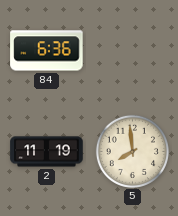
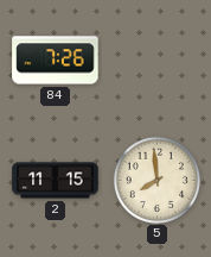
84: 6:36 -> 7:26
2: 11:19 -> 11:15
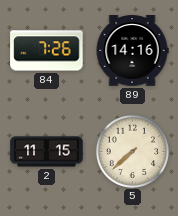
89: none -> 14:16
5: 7:59 -> 7:38
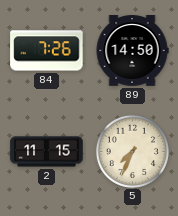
89: 14:16 -> 14:50
5: 7:38 -> 7:34
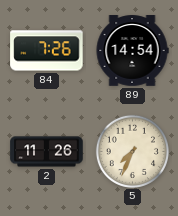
89: 14:50 -> 14:54
2: 11:15 -> 11:26
